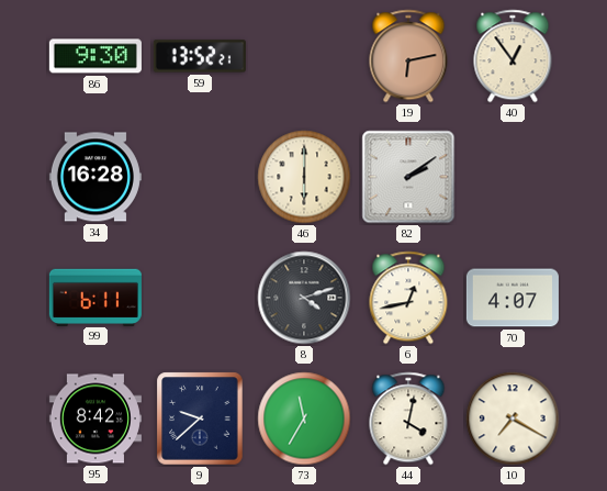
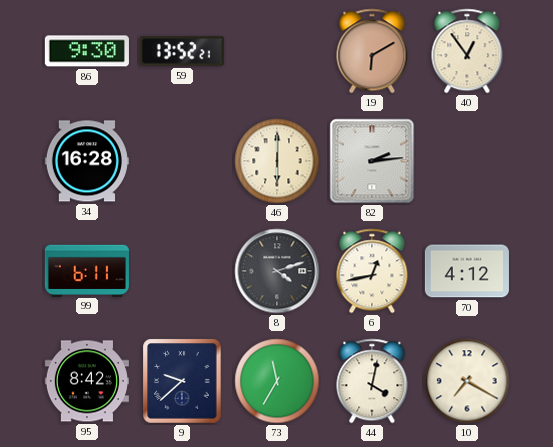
19: 6:13 -> 6:10
82: 2:09 -> 2:14
70: 4:07 -> 4:12
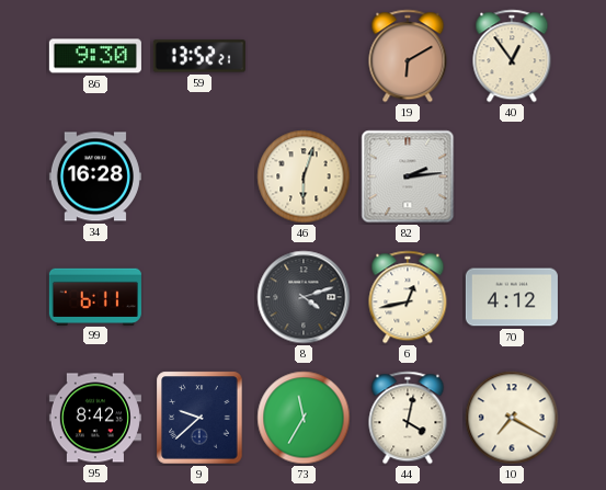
46: 6:00 -> 6:03
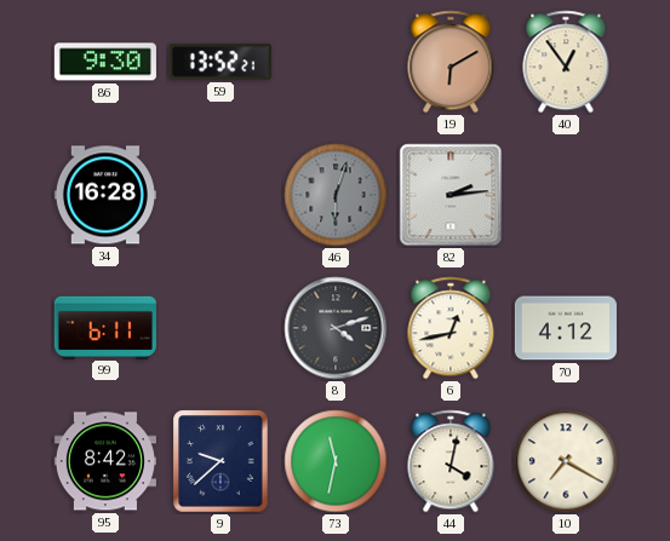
46 dial: cream -> grey
73: 11:35 -> 11:32
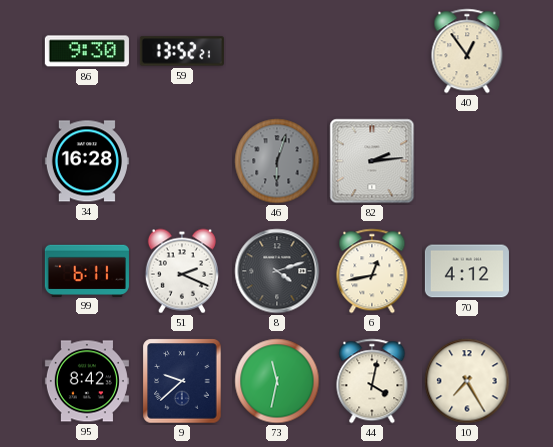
19: 6:10 -> none
51: none -> 2:19
10: 7:20 -> 7:25
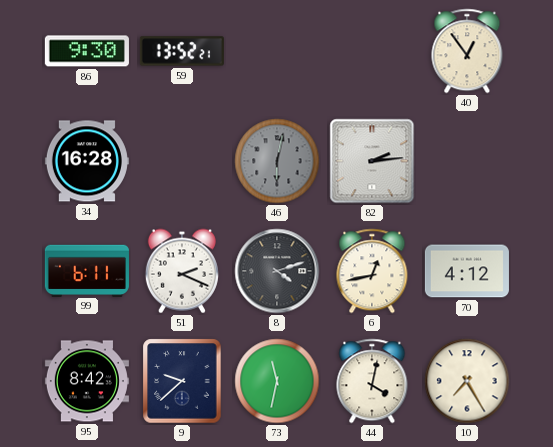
46: 6:03 -> 6:02
